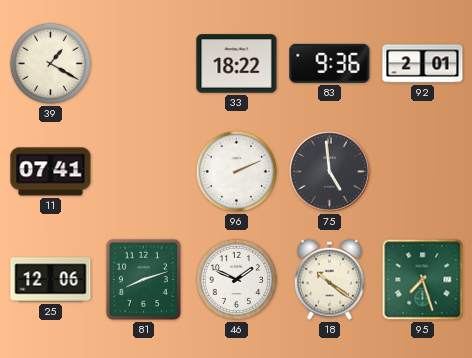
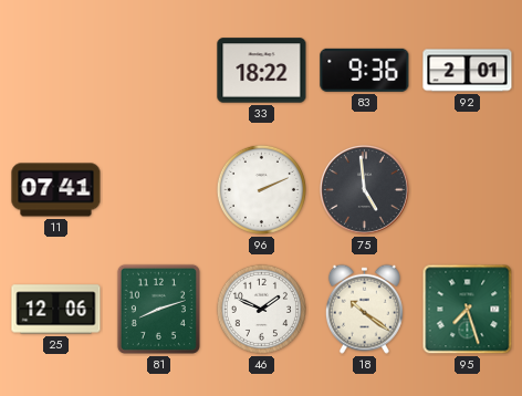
39: 1:20 -> none
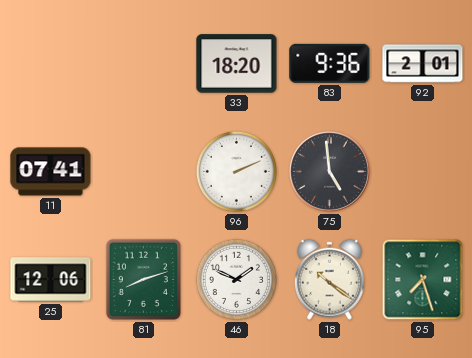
33: 18:22 -> 18:20
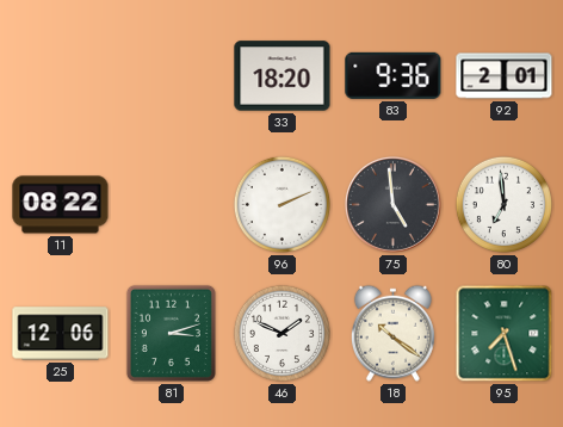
11: 07:41 -> 08:22
80: none -> 6:59
81: 8:12 -> 3:12
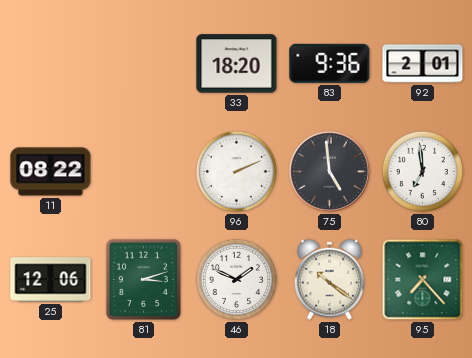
95: 7:27 -> 7:23
